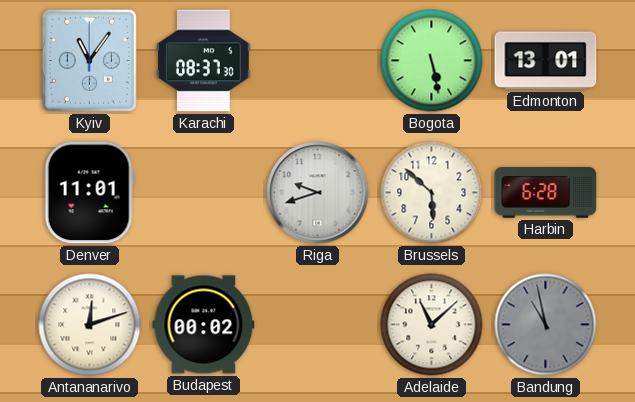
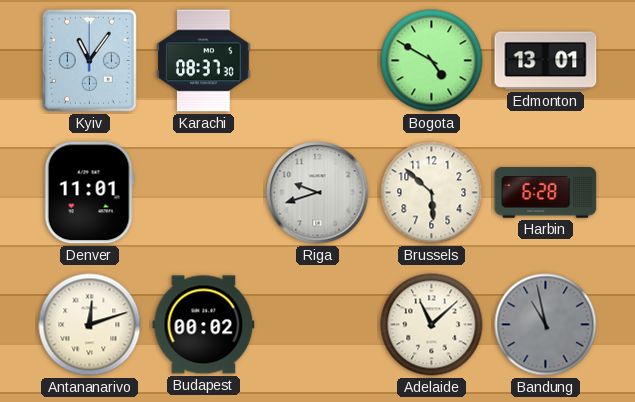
Bogota: 5:28 -> 4:50
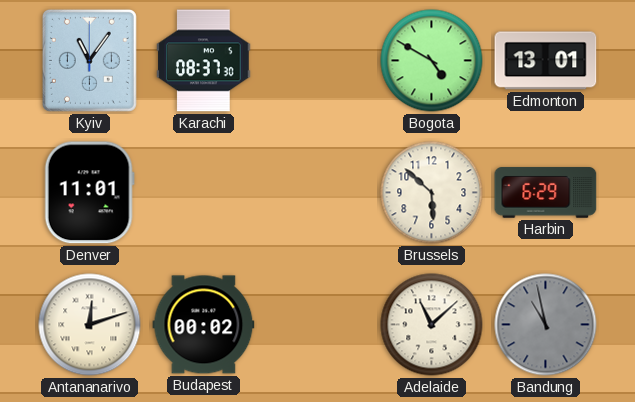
Riga: 9:42 -> none
Harbin: 6:28 -> 6:29
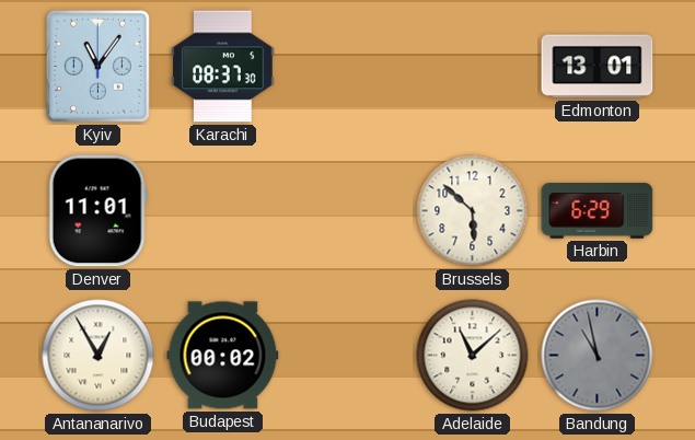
Bogota: 4:50 -> none
Antananarivo: 12:12 -> 12:55
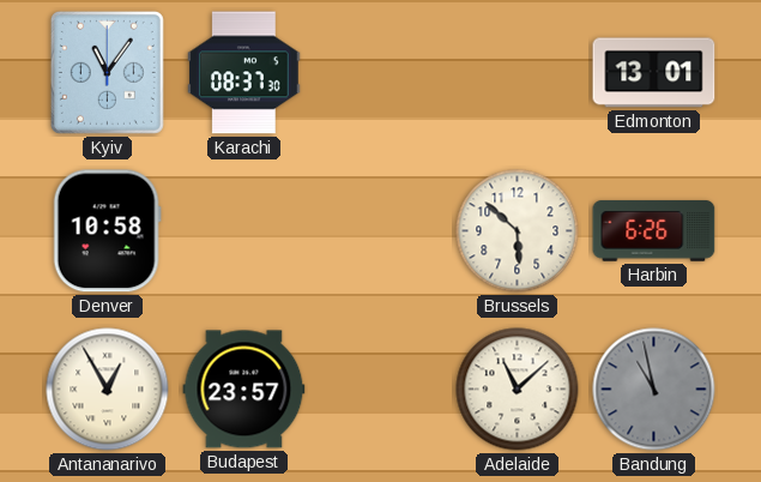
Denver: 11:01 -> 10:58
Harbin: 6:29 -> 6:26
Budapest: 00:02 -> 23:57
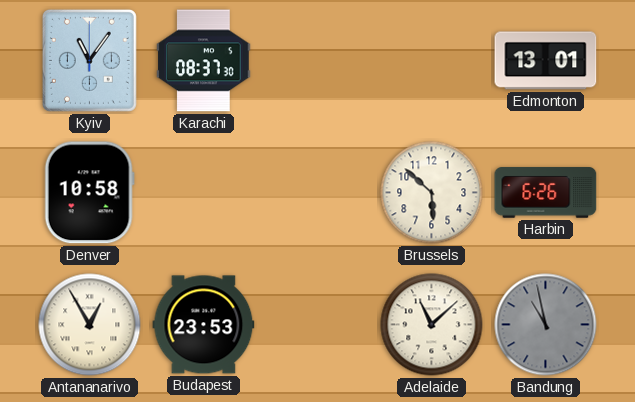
Budapest: 23:57 -> 23:53
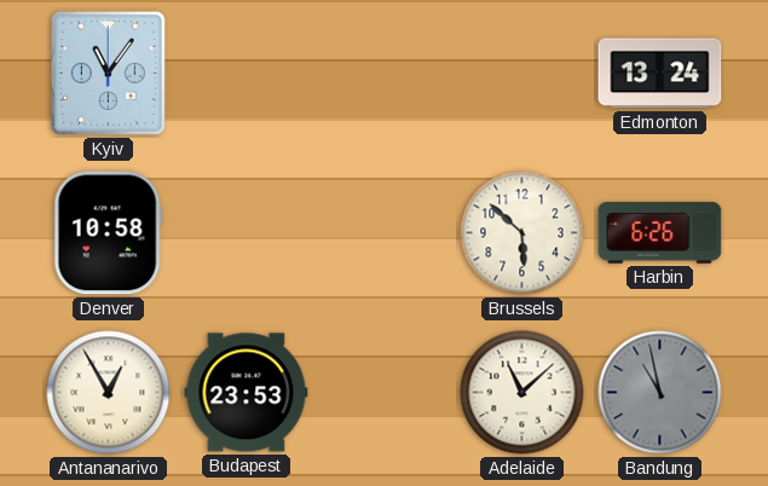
Karachi: 08:37 -> none
Edmonton: 13:01 -> 13:24
